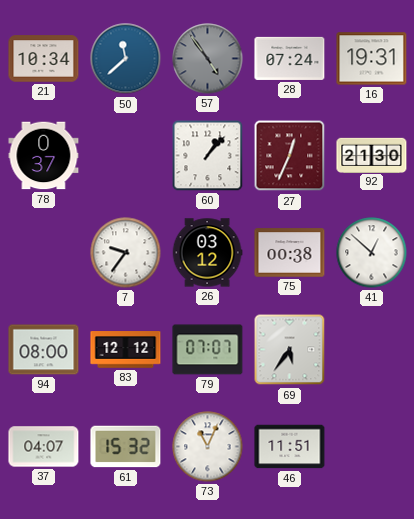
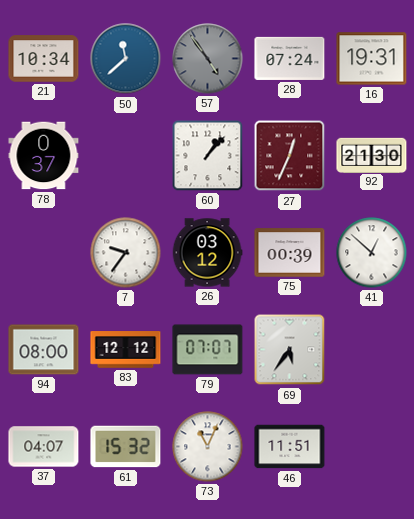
75: 00:38 -> 00:39
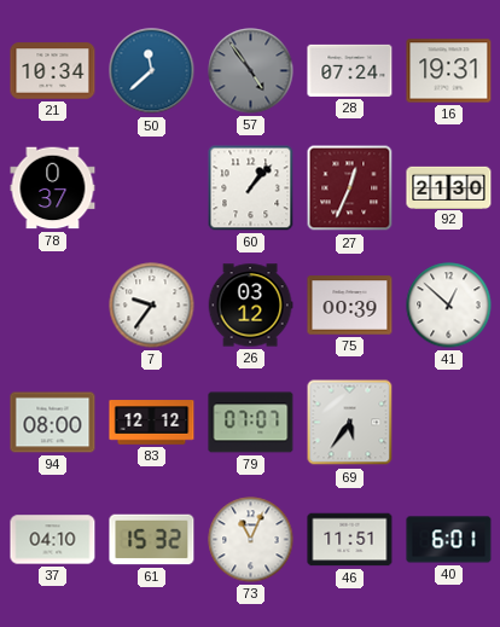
37: 04:07 -> 04:10
40: none -> 6:01
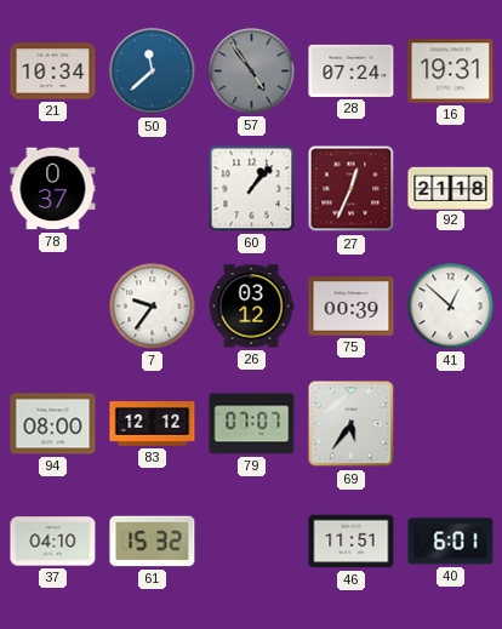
92: 21:30 -> 21:18
73: 11:04 -> none
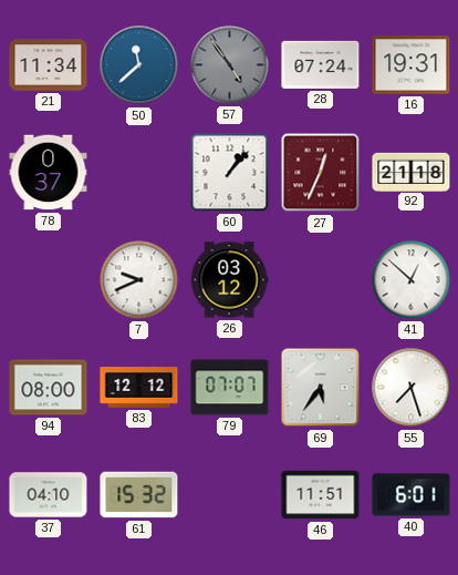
21: 10:34 -> 11:34
7: 9:36 -> 9:41
75: 00:39 -> none
55: none -> 7:27
